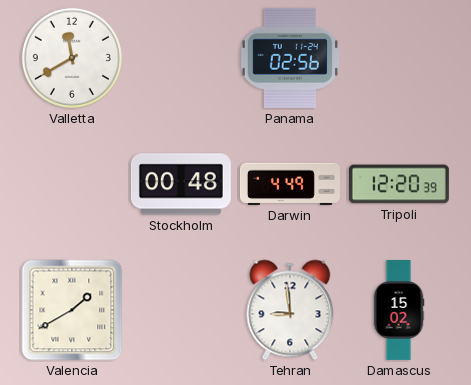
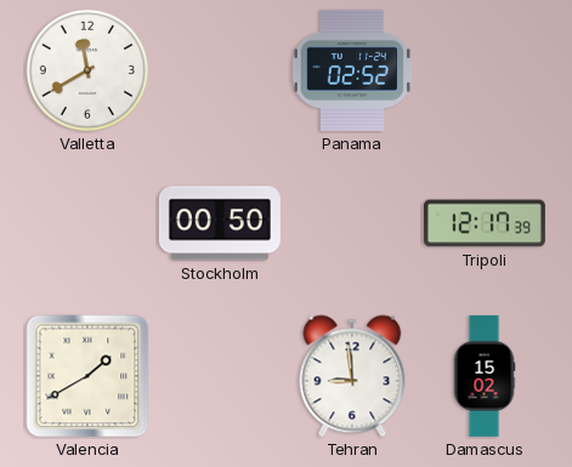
Panama: 02:56 -> 02:52
Stockholm: 00:48 -> 00:50
Darwin: 4:49 -> none
Tripoli: 12:20 -> 12:17
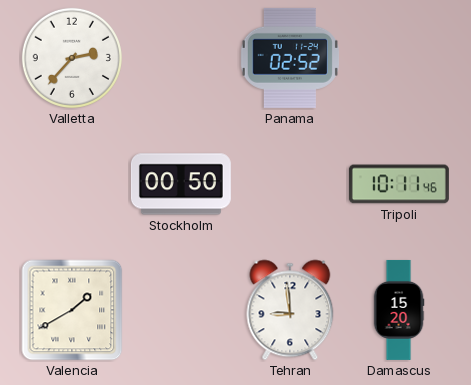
Valletta: 11:40 -> 2:37
Tripoli: 12:17 -> 10:11
Damascus: 15:02 -> 15:20
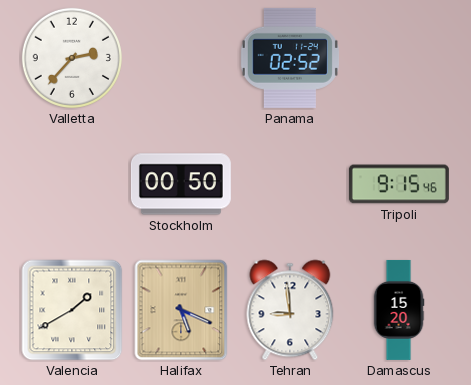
Tripoli: 10:11 -> 9:15
Halifax: none -> 5:19
